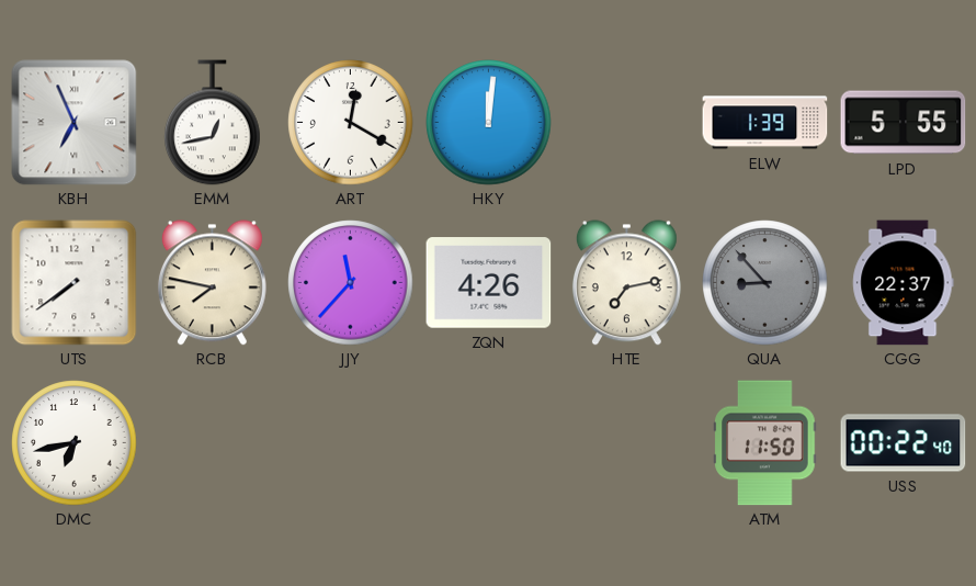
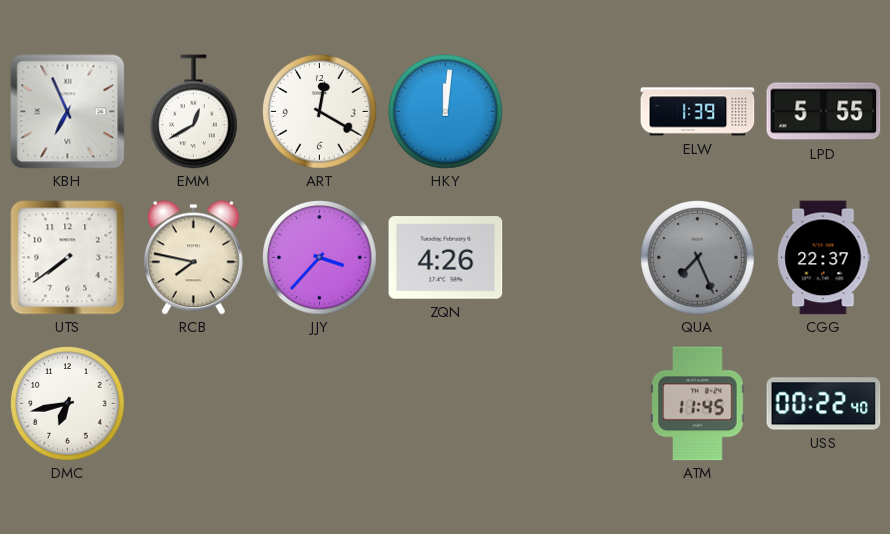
EMM: 12:43 -> 12:40
JJY: 11:37 -> 3:37
HTE: 7:13 -> none
QUA: 8:53 -> 7:26
ATM: 11:50 -> 11:45
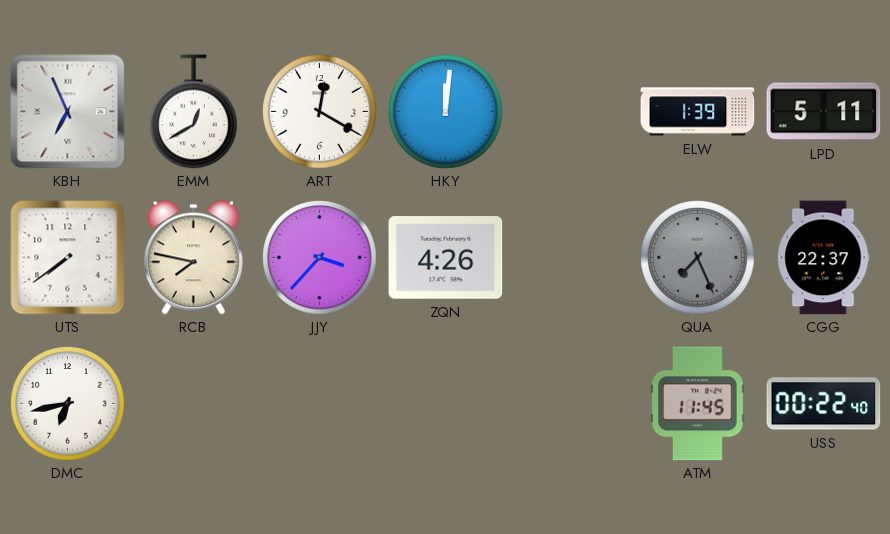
LPD: 5:55 -> 5:11
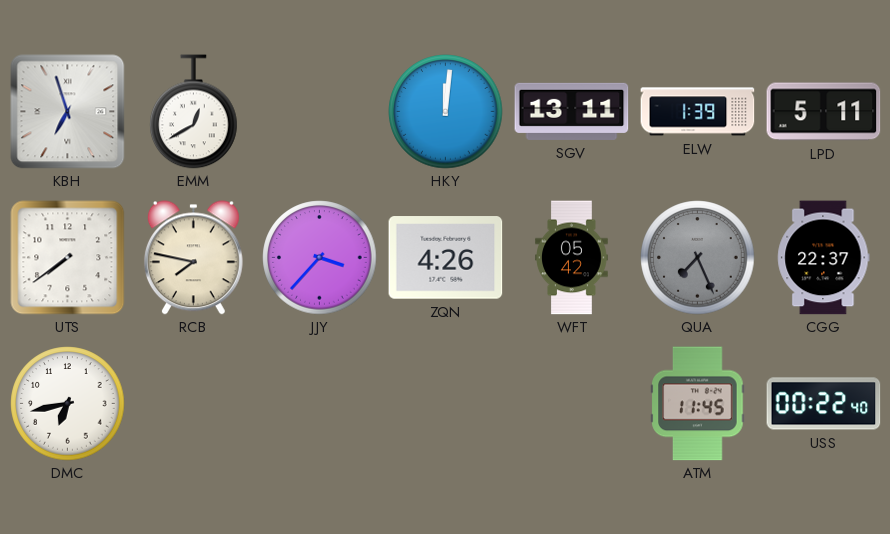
KBH: 6:56 -> 6:57
ART: 12:20 -> none
SGV: none -> 13:11
WFT: none -> 05:42
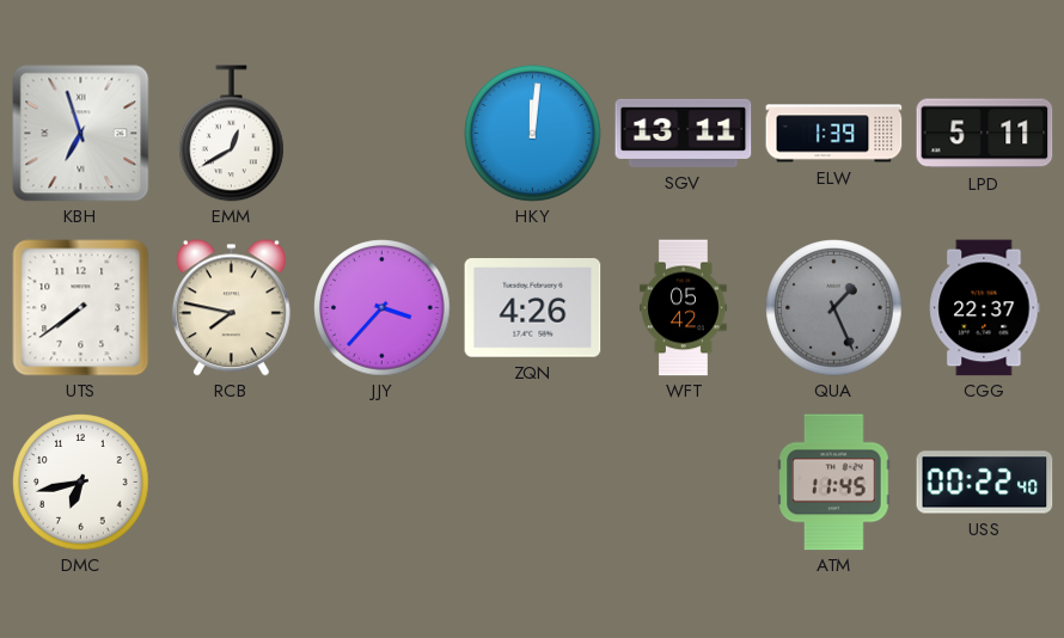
QUA: 7:26 -> 1:26
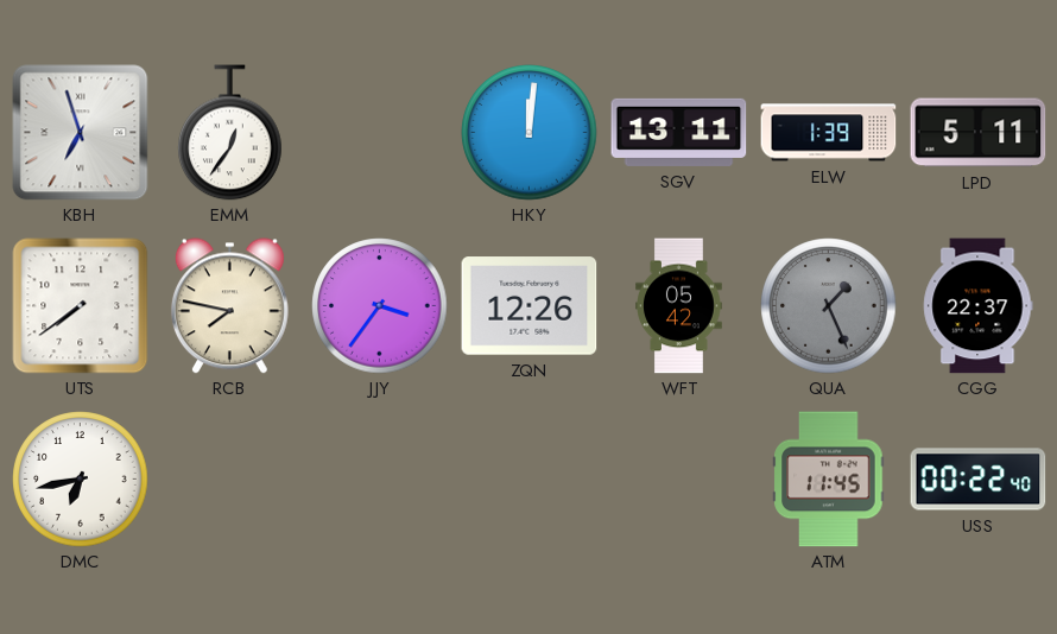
EMM: 12:40 -> 12:36
JJY: 3:37 -> 3:36
ZQN: 4:26 -> 12:26
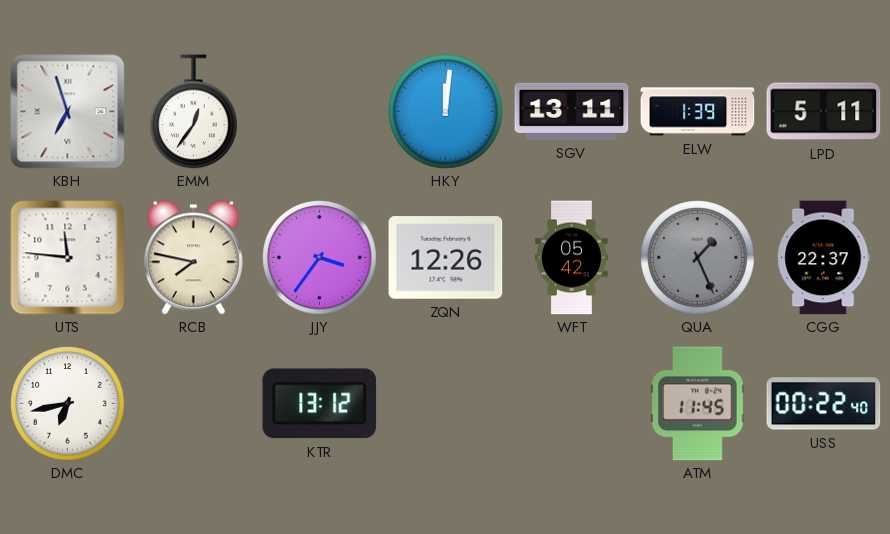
UTS: 7:39 -> 11:46
KTR: none -> 13:12
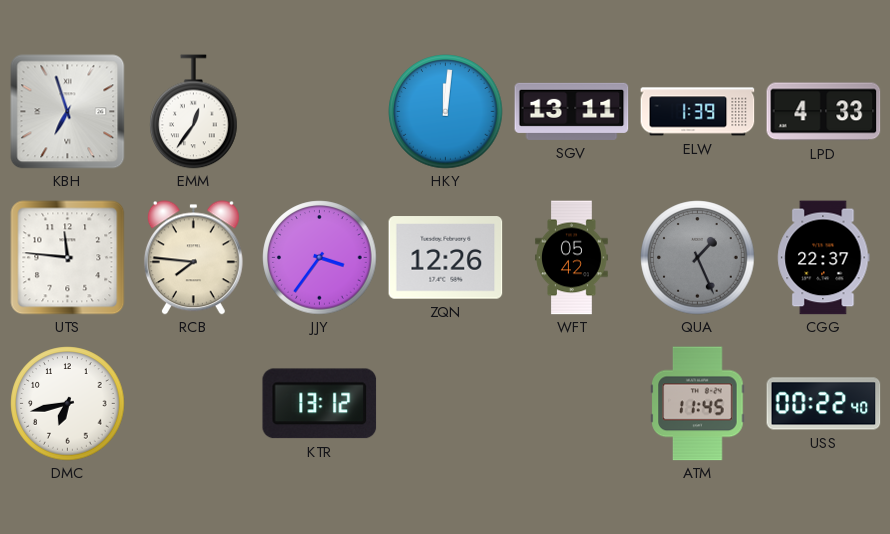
LPD: 5:11 -> 4:33
RCB: 7:47 -> 7:46
